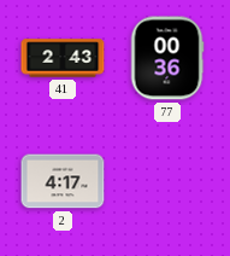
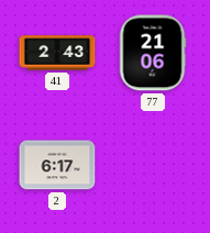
77: 00:36 -> 21:06
2: 4:17 -> 6:17
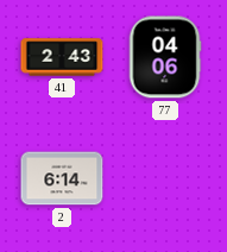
77: 21:06 -> 04:06
2: 6:17 -> 6:14
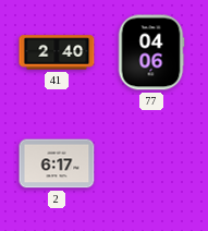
41: 2:43 -> 2:40
2: 6:14 -> 6:17
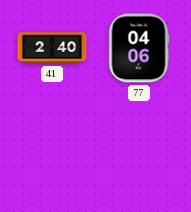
2: 6:17 -> none
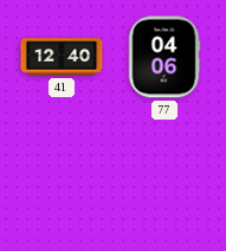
41: 2:40 -> 12:40
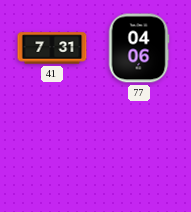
41: 12:40 -> 7:31
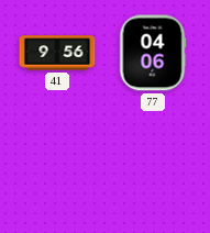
41: 7:31 -> 9:56
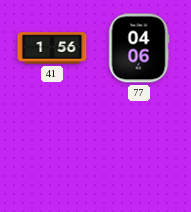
41: 9:56 -> 1:56
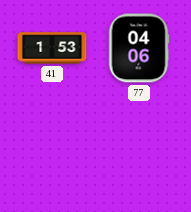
41: 1:56 -> 1:53
